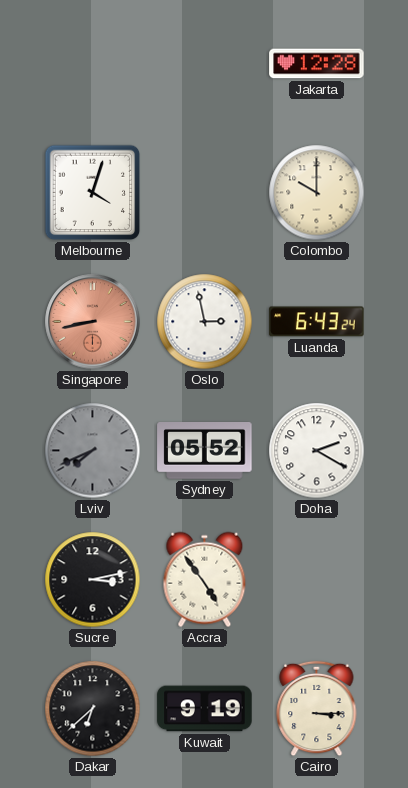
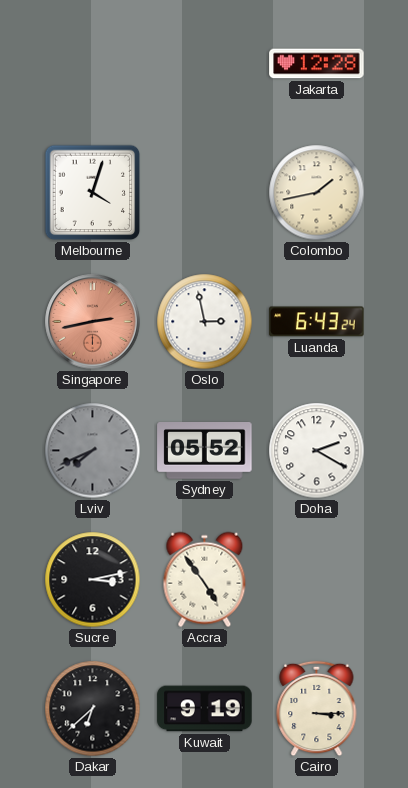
Colombo: 10:00 -> 1:43
Singapore: 8:43 -> 2:43
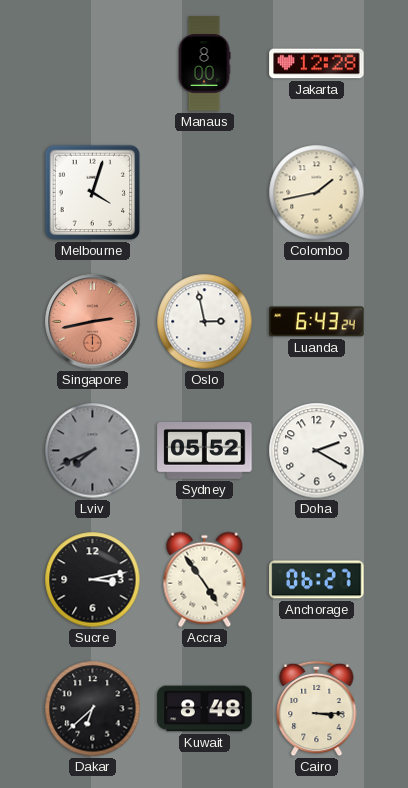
Manaus: none -> 8:00
Anchorage: none -> 06:27
Kuwait: 9:19 -> 8:48
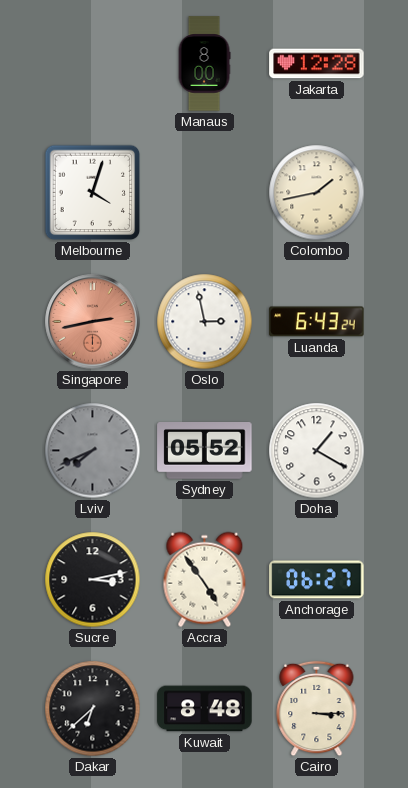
Doha: 2:20 -> 1:20
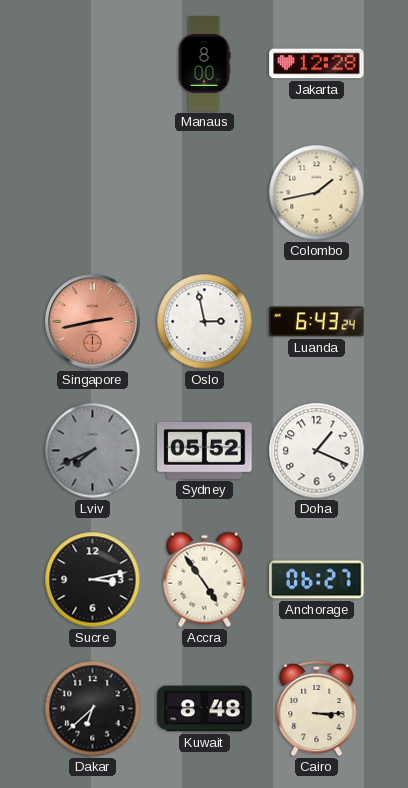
Melbourne: 4:03 -> none
Doha: 1:20 -> 1:19
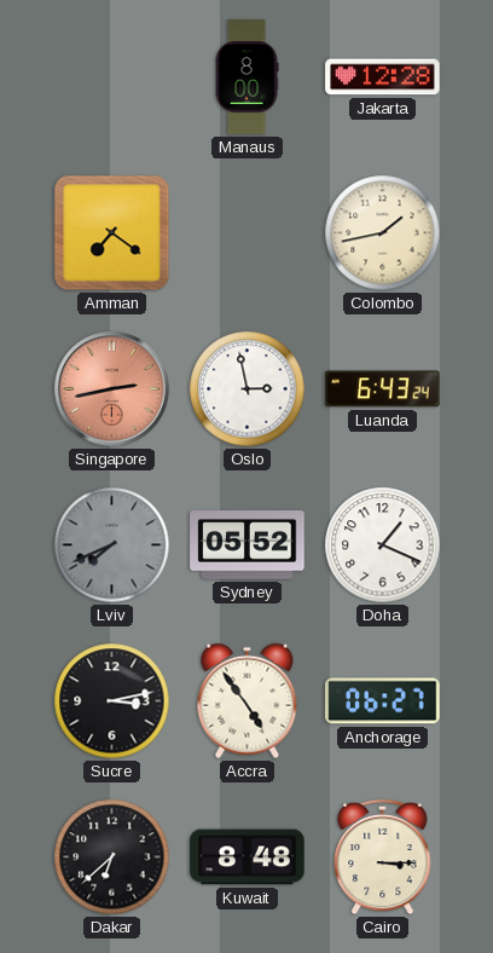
Amman: none -> 7:21
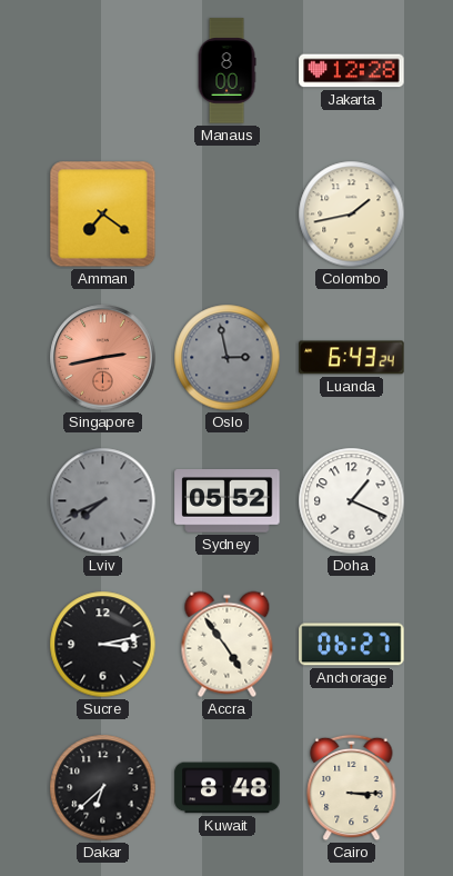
Oslo dial: white -> grey
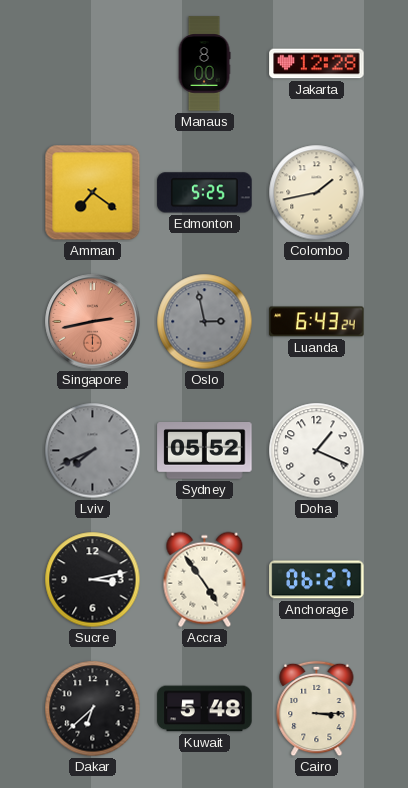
Edmonton: none -> 5:25
Kuwait: 8:48 -> 5:48
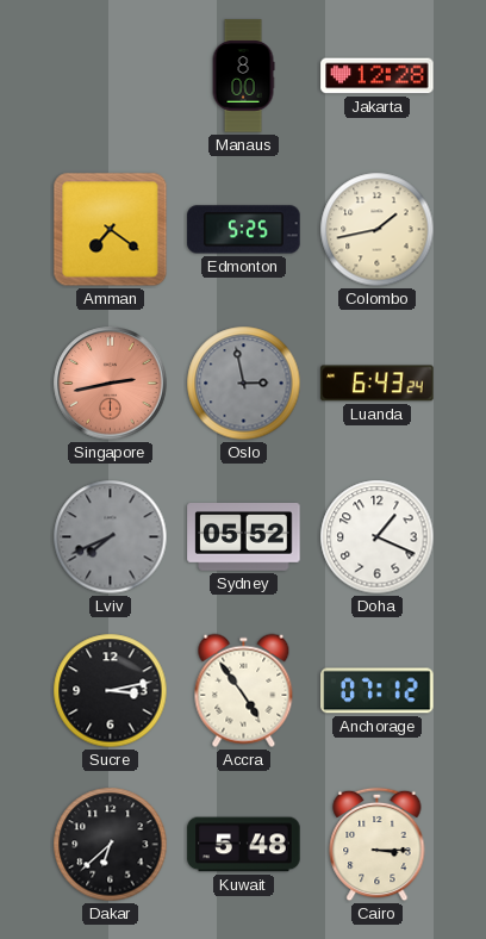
Anchorage: 06:27 -> 07:12
